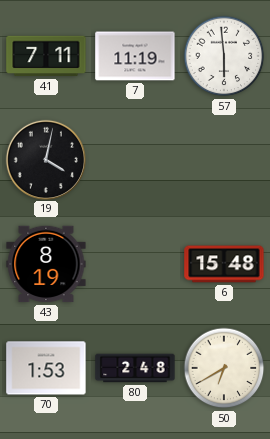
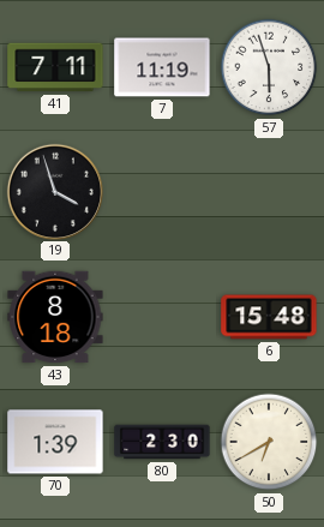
57: 5:59 -> 5:57
19: 4:02 -> 3:57
43: 8:19 -> 8:18
70: 1:53 -> 1:39
80: 2:48 -> 2:30
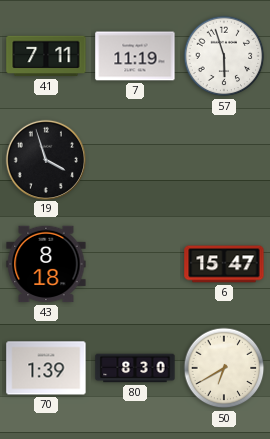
6: 15:48 -> 15:47
80: 2:30 -> 8:30
